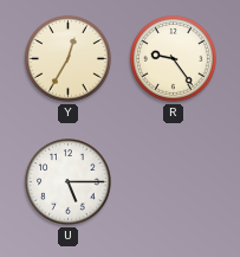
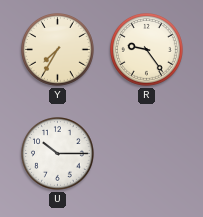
Y: 12:35 -> 7:35
U: 5:15 -> 10:15
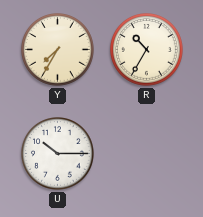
R: 9:24 -> 10:35
